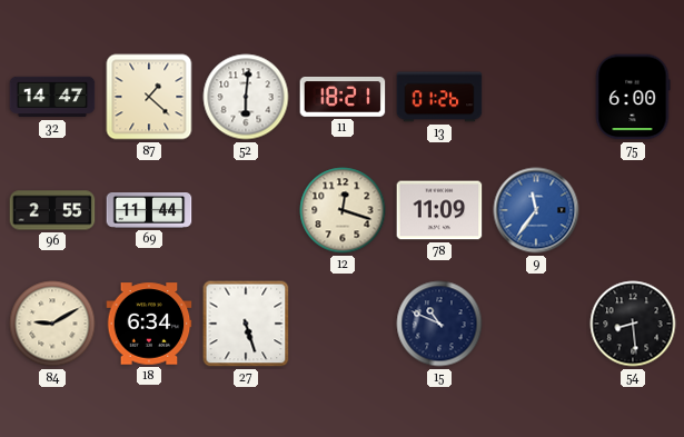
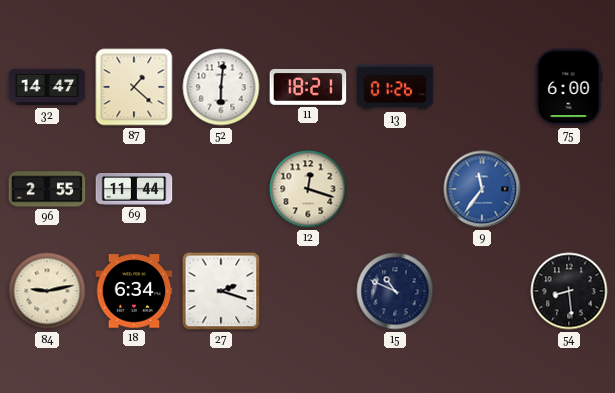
78: 11:09 -> none
84: 9:10 -> 9:13
27: 5:27 -> 2:18
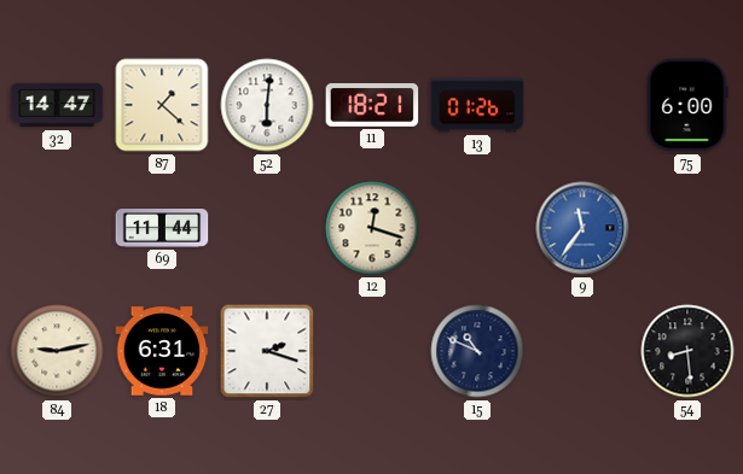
96: 2:55 -> none
18: 6:34 -> 6:31
